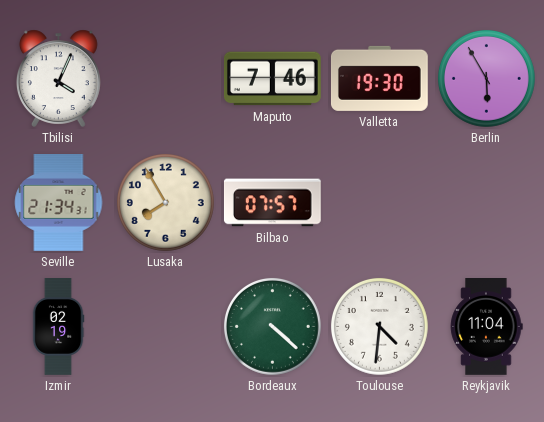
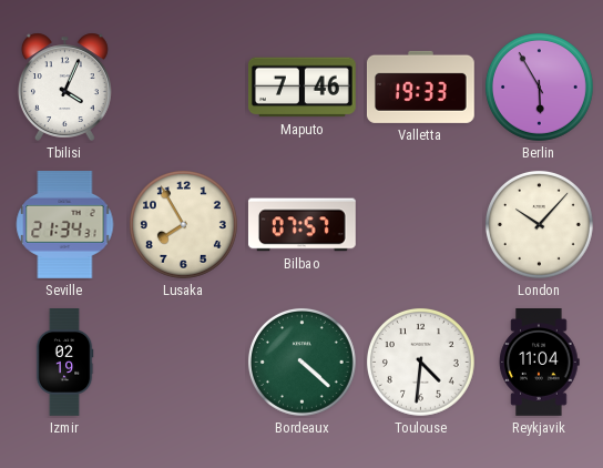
Valletta: 19:30 -> 19:33
London: none -> 10:07
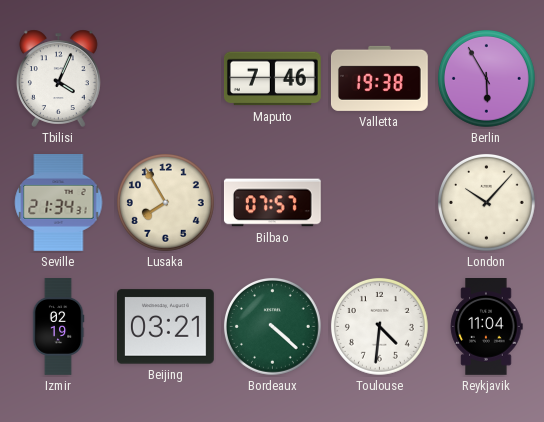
Valletta: 19:33 -> 19:38
Beijing: none -> 03:21
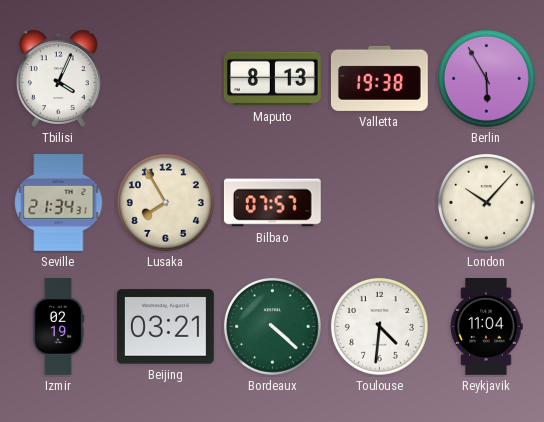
Maputo: 7:46 -> 8:13
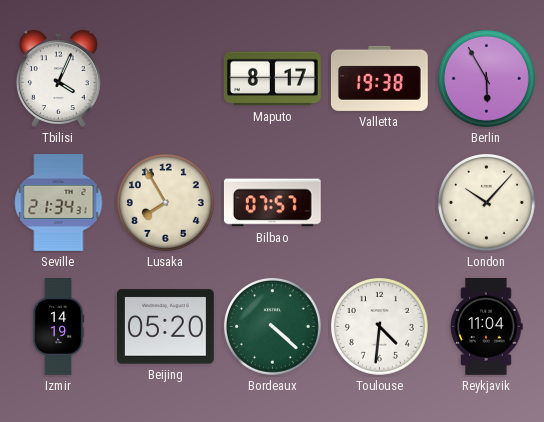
Maputo: 8:13 -> 8:17
Izmir: 02:19 -> 14:19
Beijing: 03:21 -> 05:20
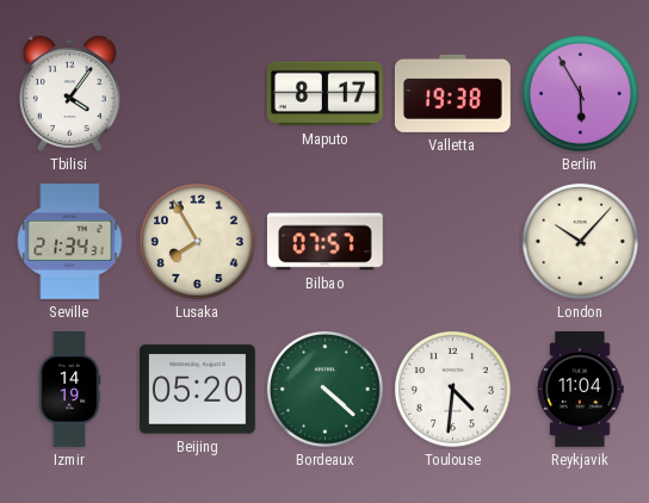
Tbilisi: 4:04 -> 4:06
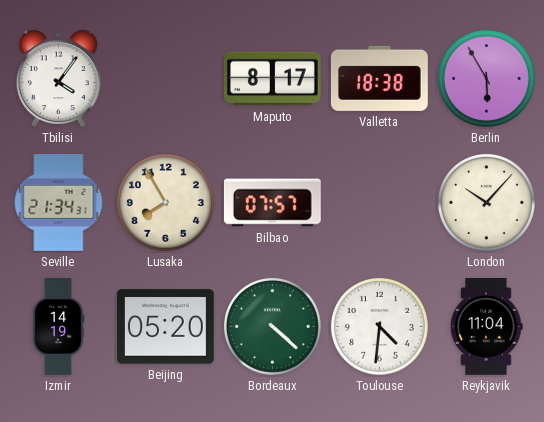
Valletta: 19:38 -> 18:38
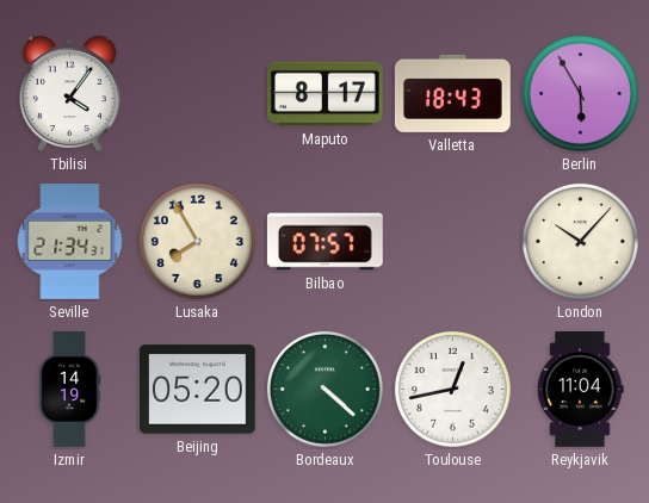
Valletta: 18:38 -> 18:43
Toulouse: 4:31 -> 12:43
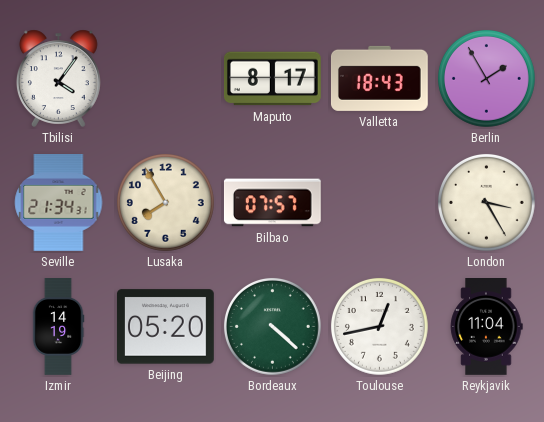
Berlin: 5:55 -> 1:55
London: 10:07 -> 3:25
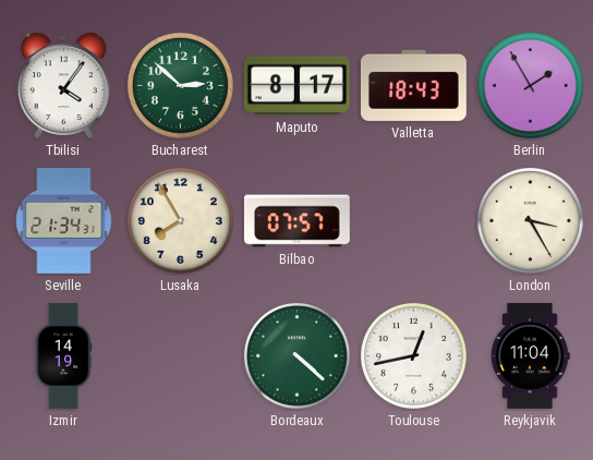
Bucharest: none -> 2:52
Beijing: 05:20 -> none
